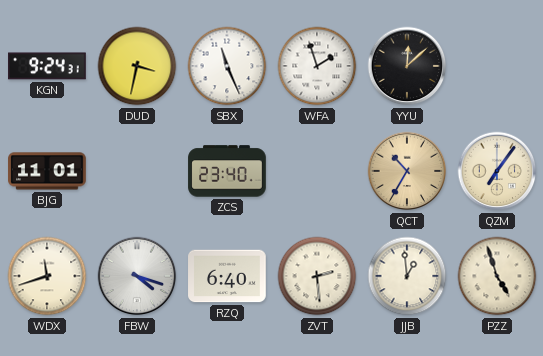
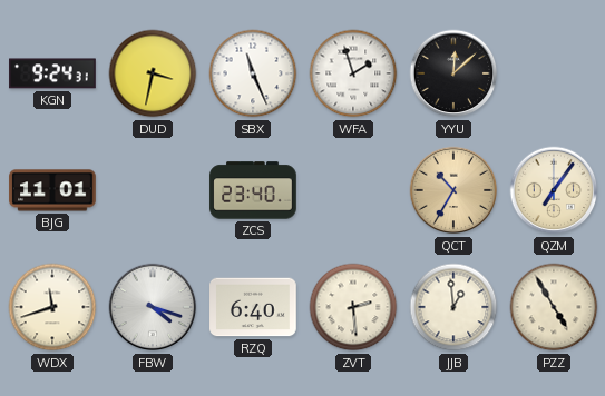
PZZ: 4:57 -> 4:55
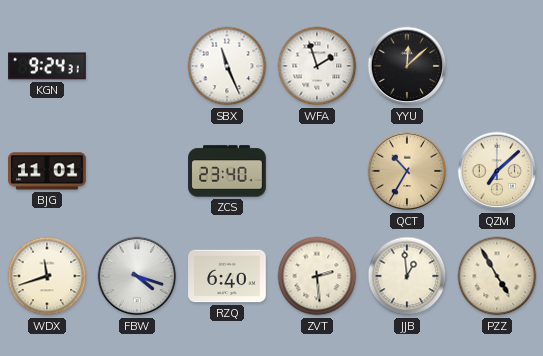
DUD: 3:32 -> none
QZM: 7:06 -> 7:08
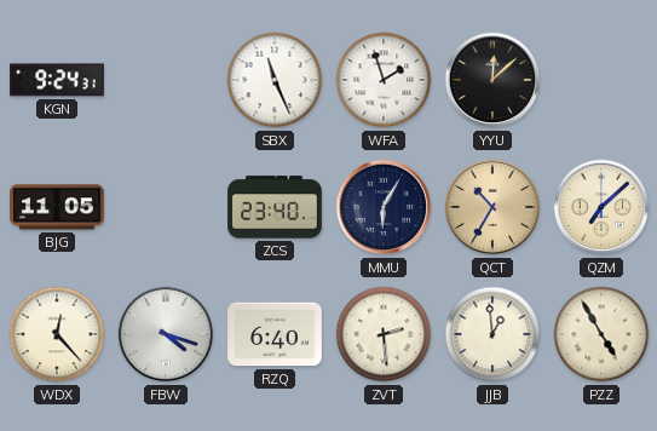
BJG: 11:01 -> 11:05
MMU: none -> 6:05
WDX: 11:42 -> 12:23
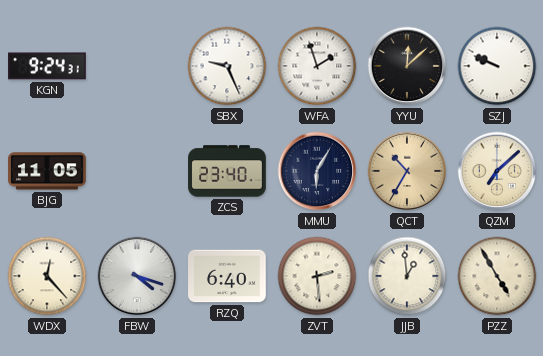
SBX: 11:26 -> 9:26
SZJ: none -> 9:49
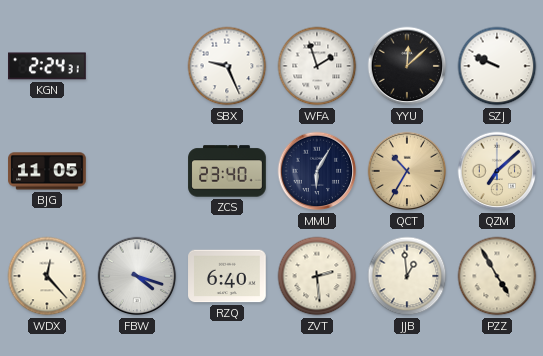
KGN: 9:24 -> 2:24
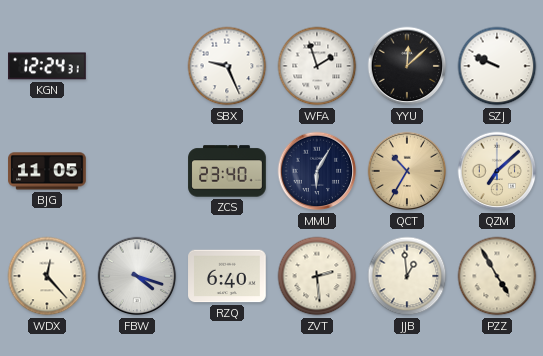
KGN: 2:24 -> 12:24
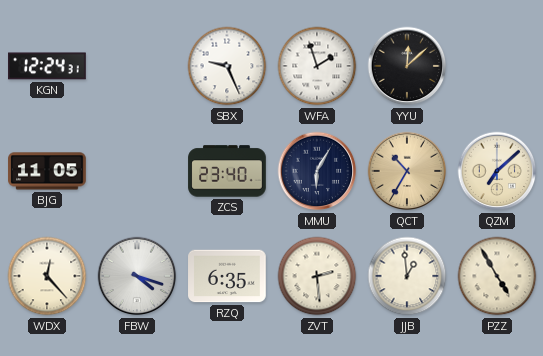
SZJ: 9:49 -> none
RZQ: 6:40 -> 6:35
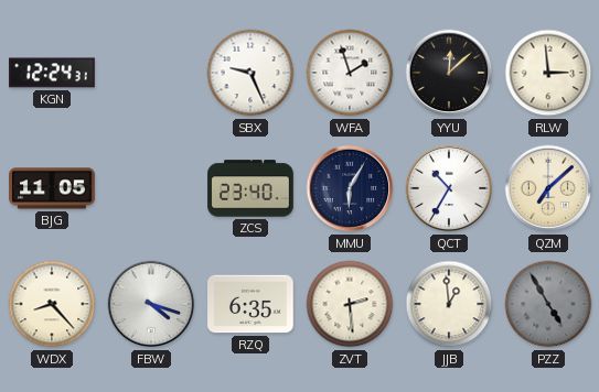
RLW: none -> 2:59
QCT dial: champagne -> white
WDX: 12:23 -> 8:23
PZZ dial: cream -> grey
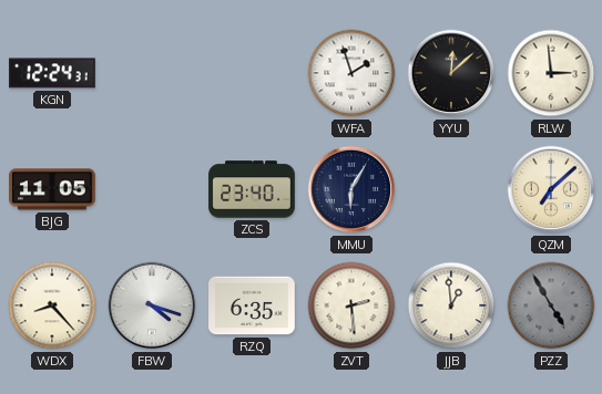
SBX: 9:26 -> none
QCT: 10:35 -> none
